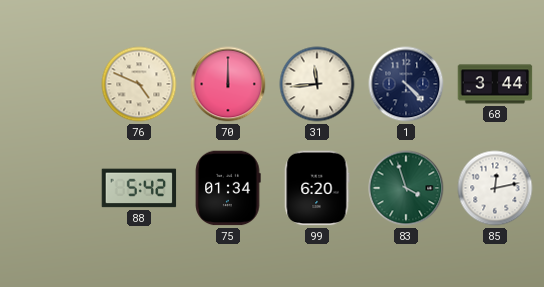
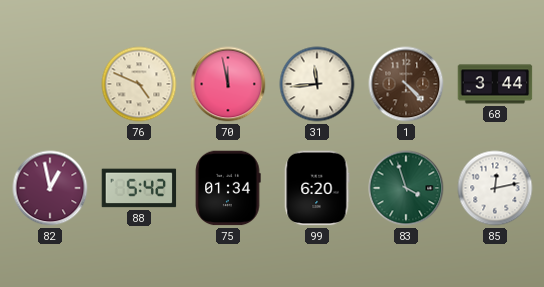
70: 12:00 -> 11:58
1 dial: navy -> brown
82: none -> 12:58
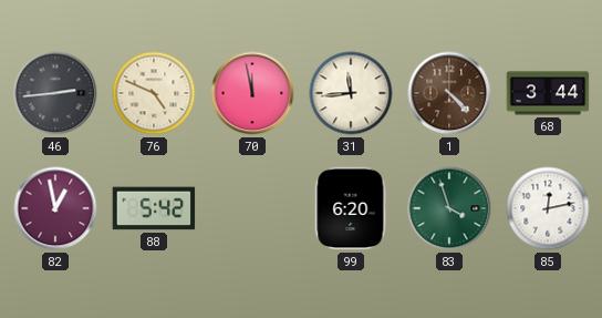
46: none -> 2:44
75: 01:34 -> none
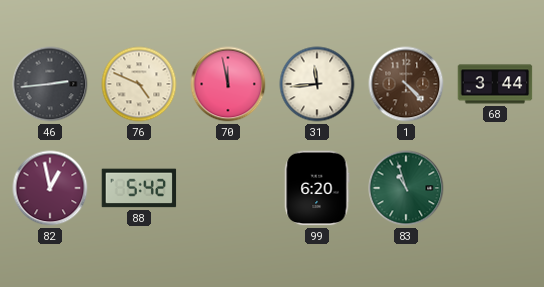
83: 3:57 -> 10:57
85: 12:13 -> none
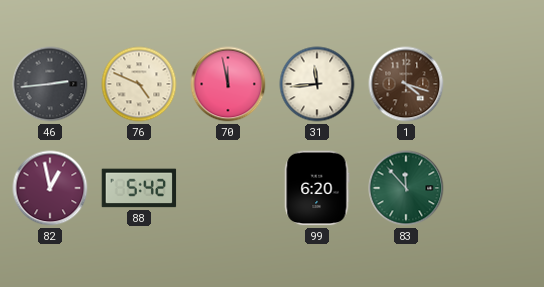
1: 4:23 -> 4:18
68: 3:44 -> none
83: 10:57 -> 11:53
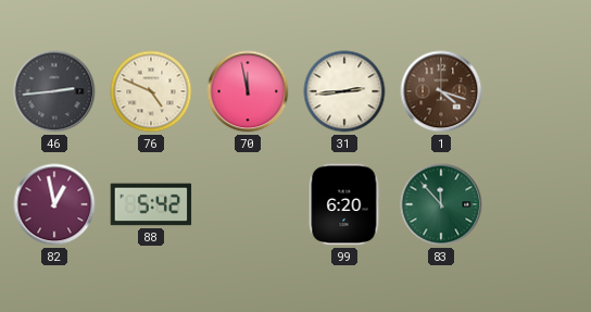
31: 11:44 -> 2:44
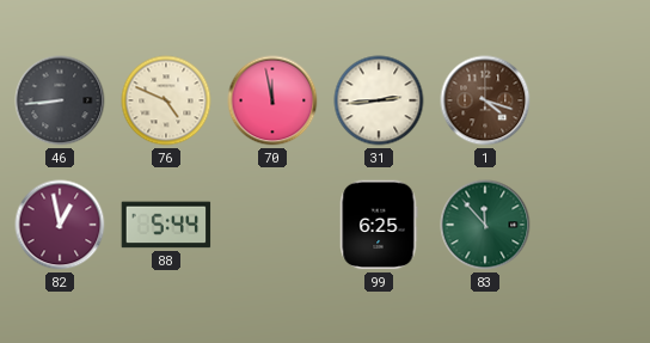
46: 2:44 -> 8:44
88: 5:42 -> 5:44
99: 6:20 -> 6:25
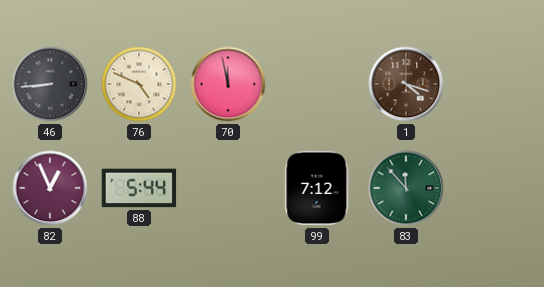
31: 2:44 -> none
82: 12:58 -> 12:56
99: 6:25 -> 7:12
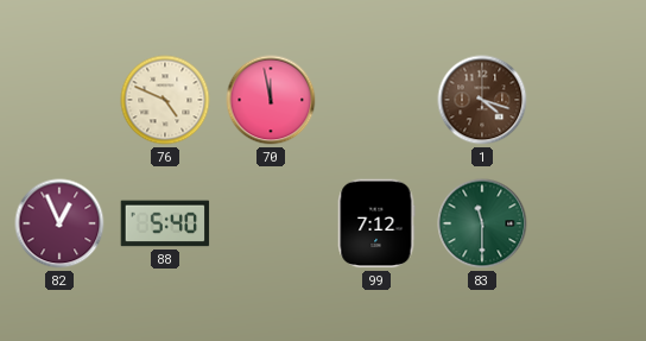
46: 8:44 -> none
88: 5:44 -> 5:40
83: 11:53 -> 11:30
